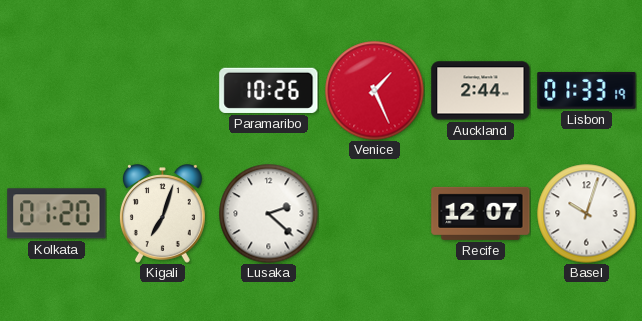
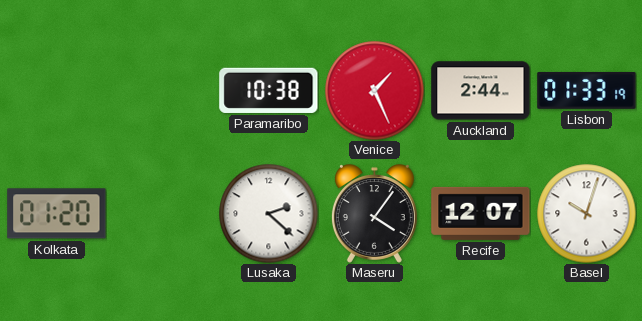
Paramaribo: 10:26 -> 10:38
Kigali: 7:03 -> none
Maseru: none -> 4:06
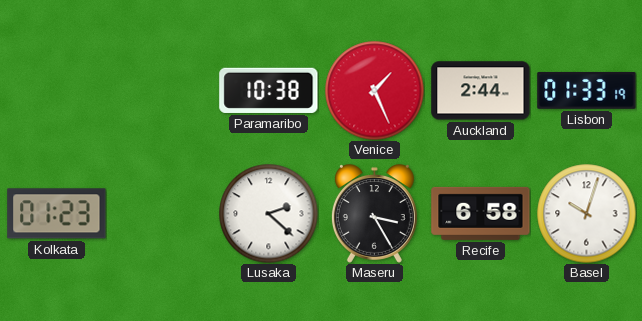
Kolkata: 01:20 -> 01:23
Maseru: 4:06 -> 3:25
Recife: 12:07 -> 6:58
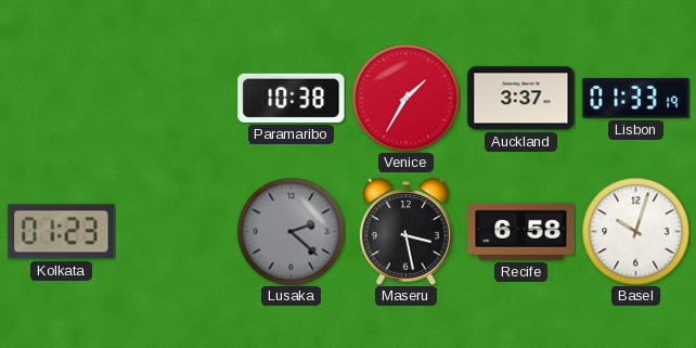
Venice: 1:26 -> 1:35
Auckland: 2:44 -> 3:37
Lusaka dial: white -> grey
Maseru: 3:25 -> 3:28
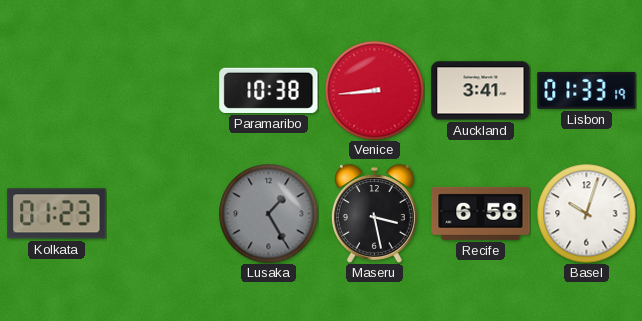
Venice: 1:35 -> 8:44
Auckland: 3:37 -> 3:41
Lusaka: 2:22 -> 1:25
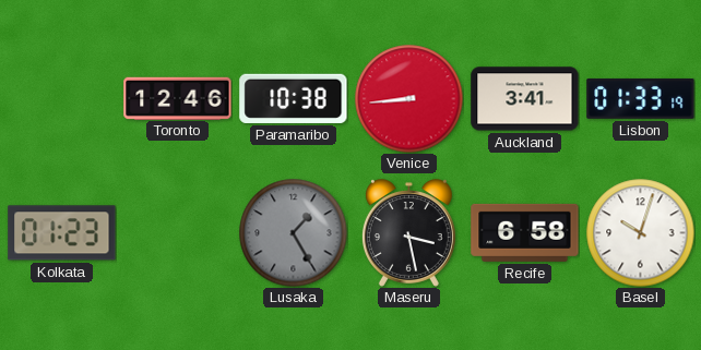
Toronto: none -> 12:46
